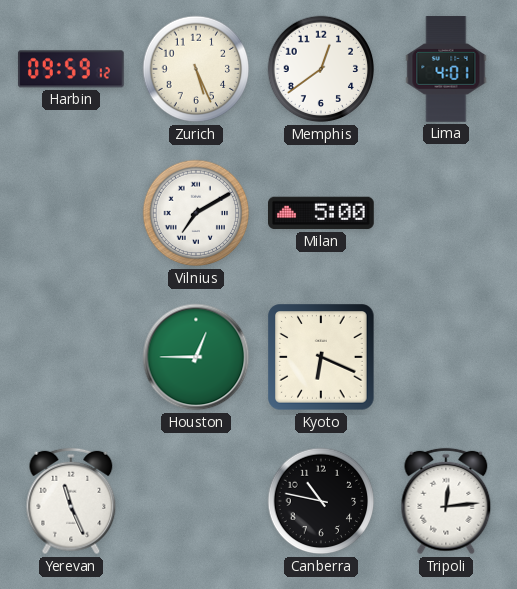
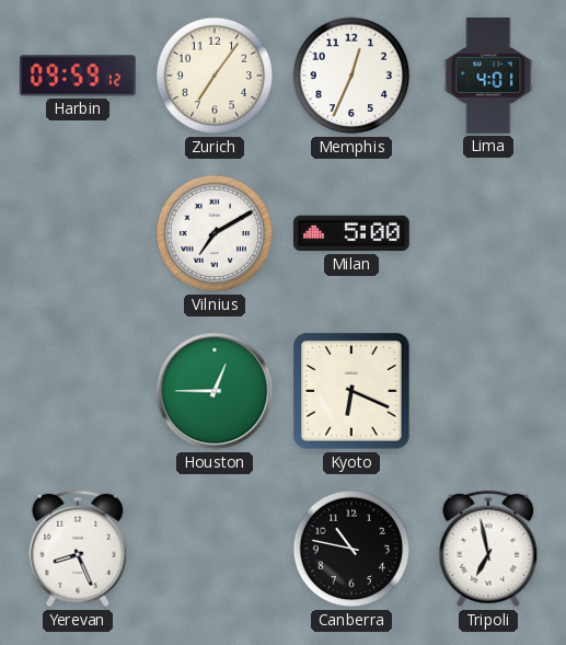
Zurich: 5:26 -> 7:06
Memphis: 12:39 -> 12:34
Yerevan: 11:26 -> 8:26
Tripoli: 12:14 -> 6:58
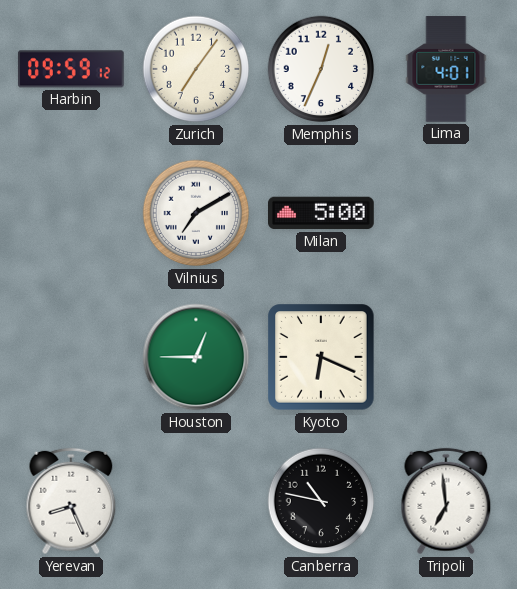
Tripoli: 6:58 -> 6:59
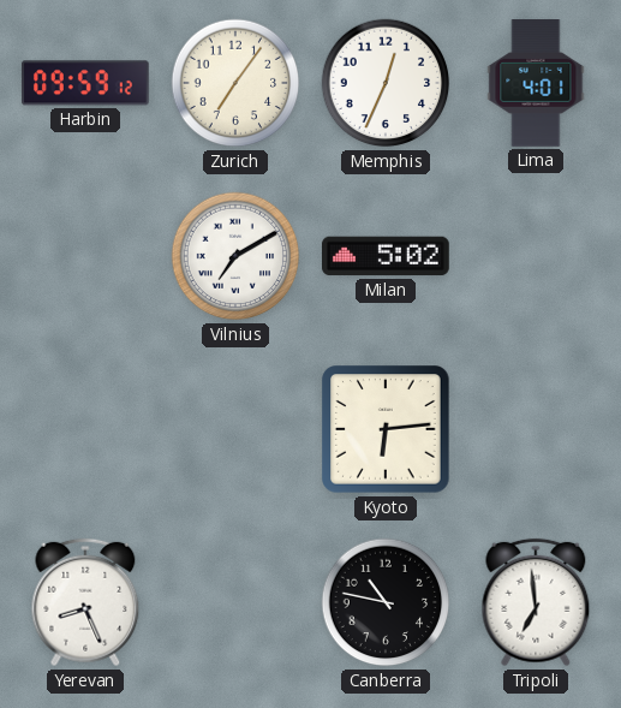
Milan: 5:00 -> 5:02
Houston: 12:45 -> none
Kyoto: 6:19 -> 6:14
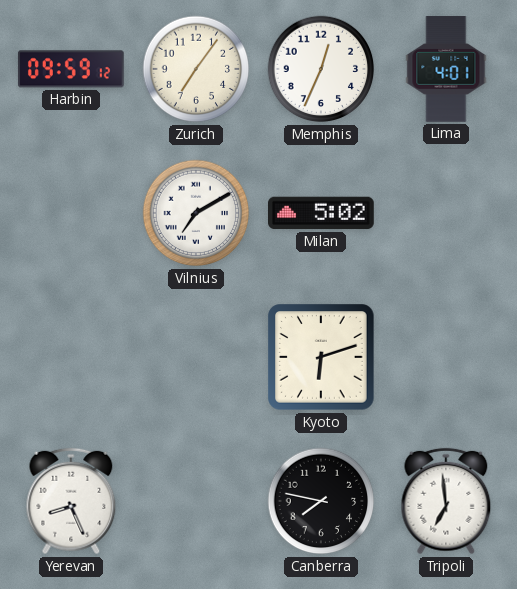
Kyoto: 6:14 -> 6:12
Canberra: 10:47 -> 7:47
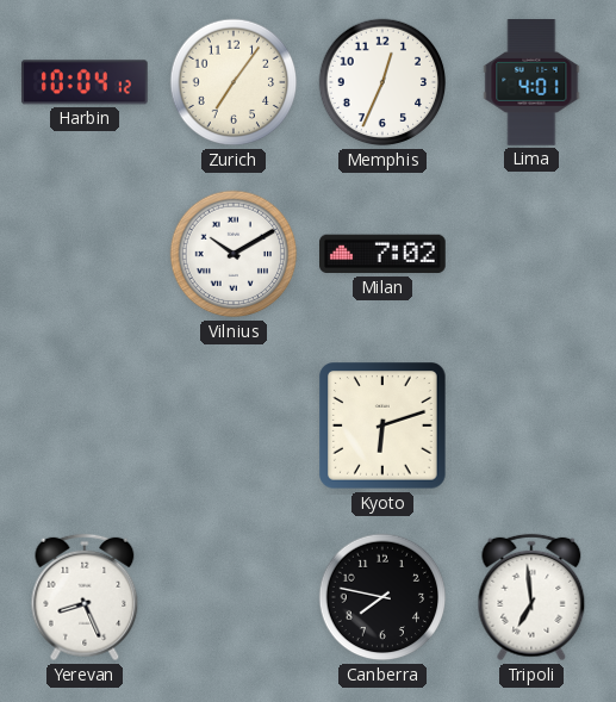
Harbin: 09:59 -> 10:04
Vilnius: 7:10 -> 10:10
Milan: 5:02 -> 7:02
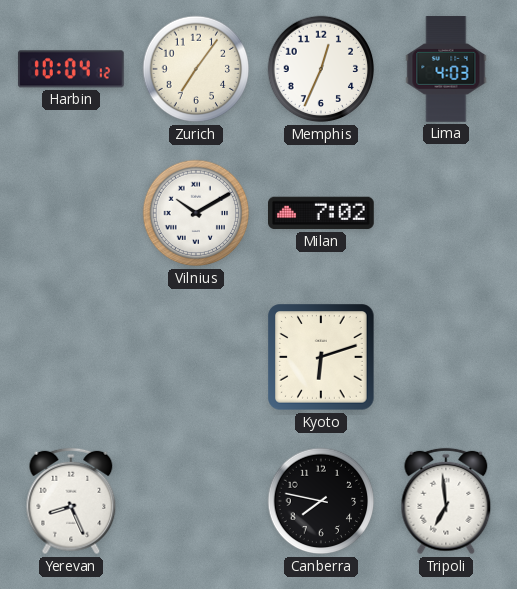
Lima: 4:01 -> 4:03
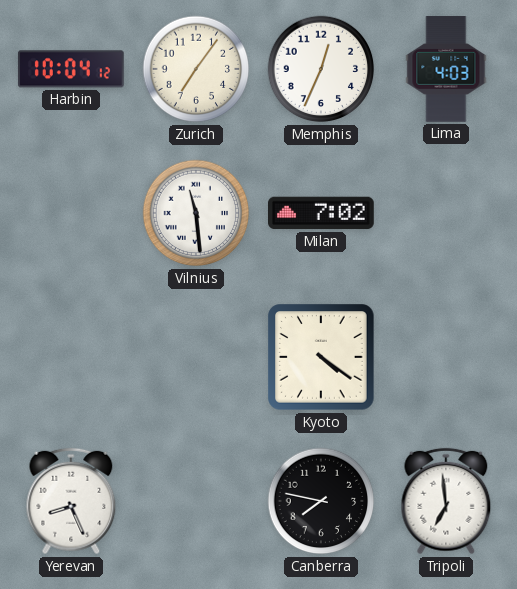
Vilnius: 10:10 -> 11:29
Kyoto: 6:12 -> 4:21
